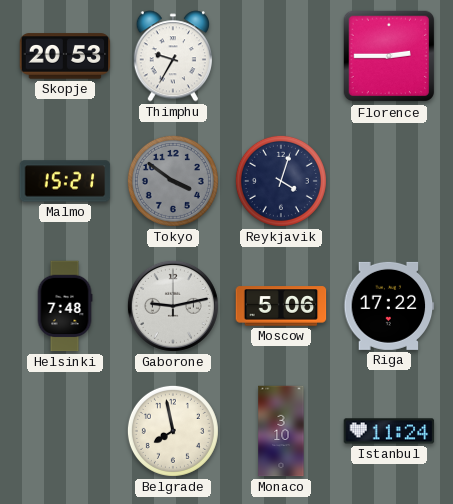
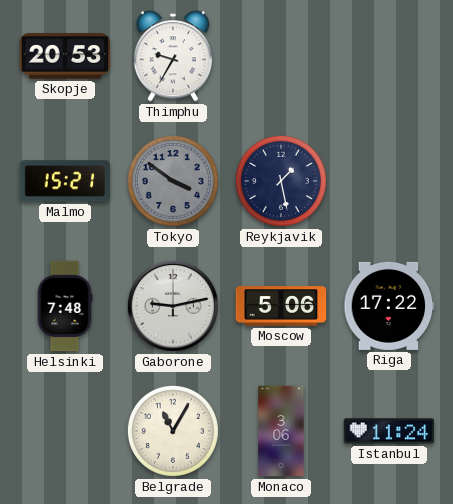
Florence: 2:45 -> none
Reykjavik: 4:03 -> 1:28
Belgrade: 7:58 -> 11:05
Monaco: 3:10 -> 3:06
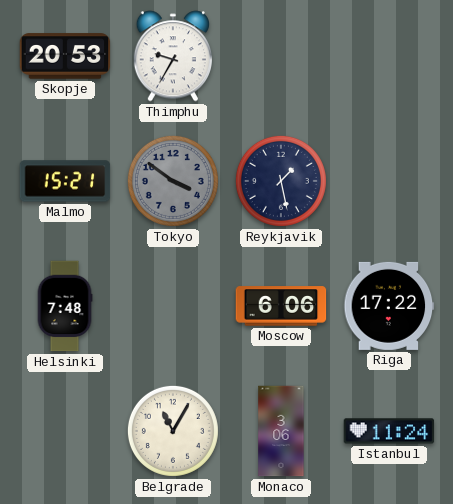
Gaborone: 9:13 -> none
Moscow: 5:06 -> 6:06
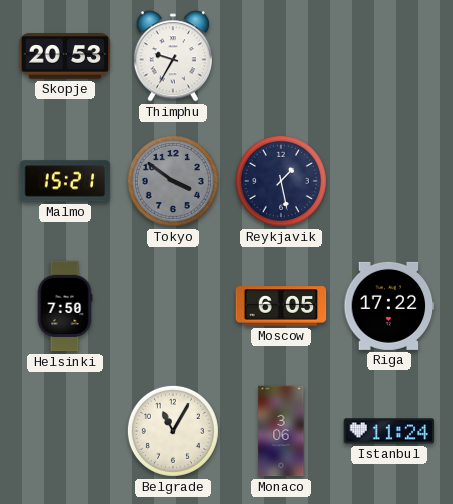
Helsinki: 7:48 -> 7:50
Moscow: 6:06 -> 6:05
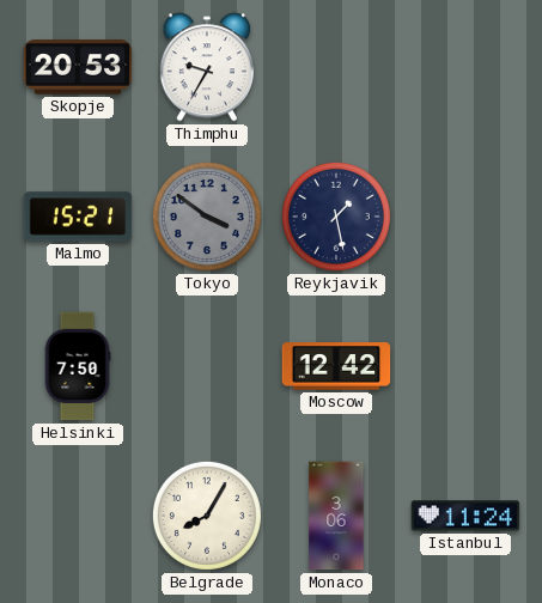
Moscow: 6:05 -> 12:42
Riga: 17:22 -> none
Belgrade: 11:05 -> 8:05
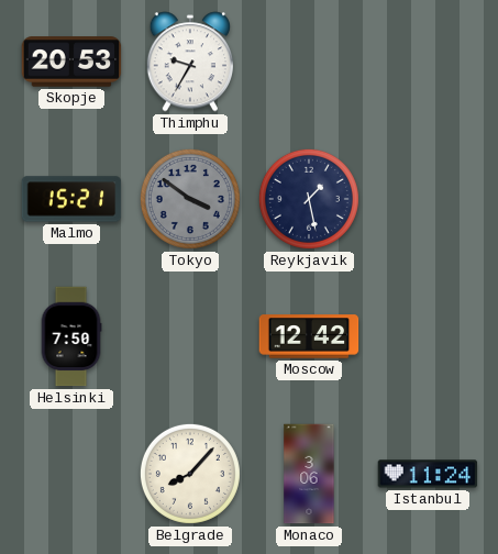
Belgrade: 8:05 -> 8:07
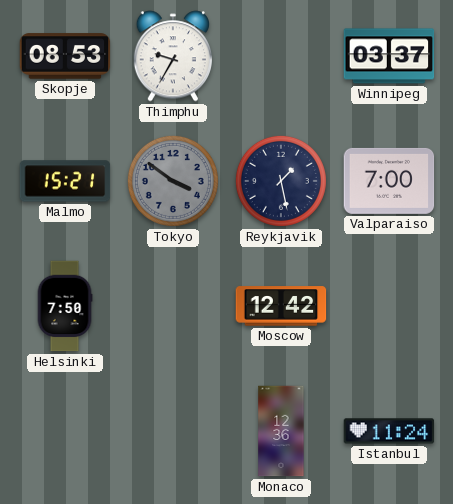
Skopje: 20:53 -> 08:53
Winnipeg: none -> 03:37
Valparaiso: none -> 7:00
Belgrade: 8:07 -> none
Monaco: 3:06 -> 12:36
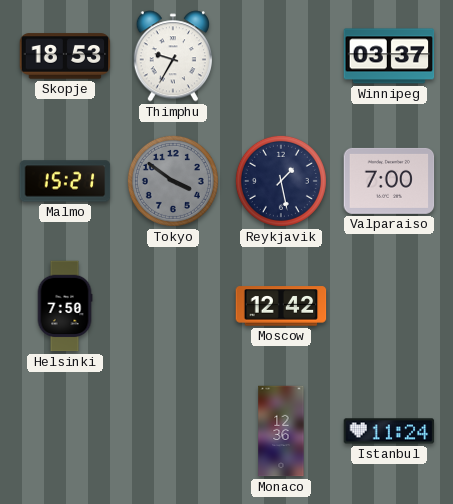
Skopje: 08:53 -> 18:53
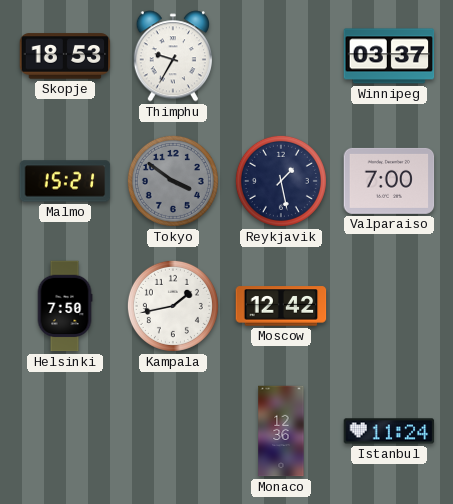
Kampala: none -> 1:43
